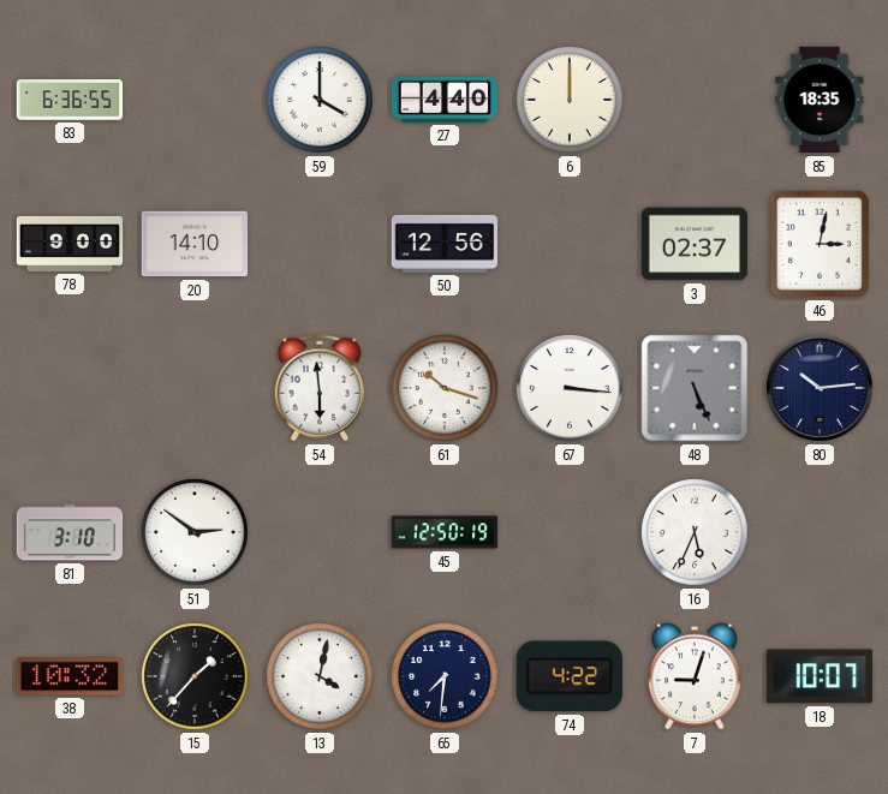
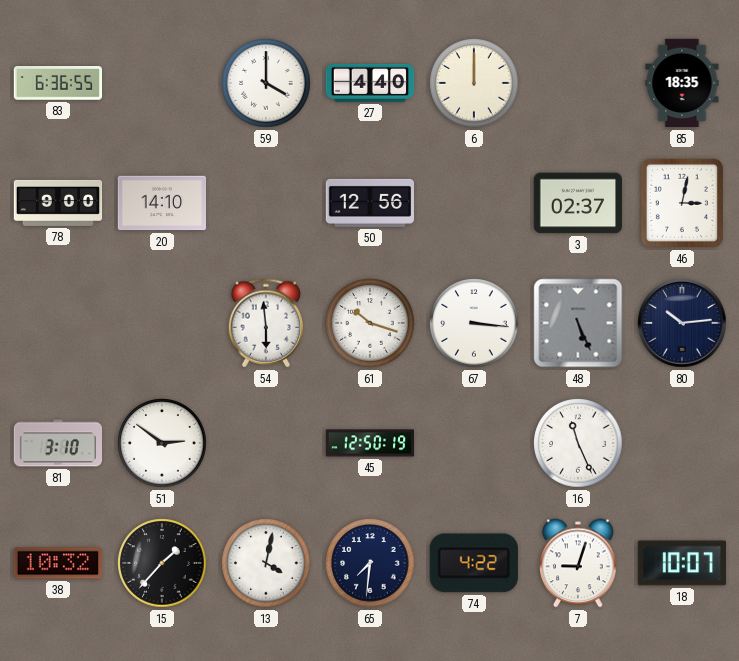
16: 5:34 -> 11:26
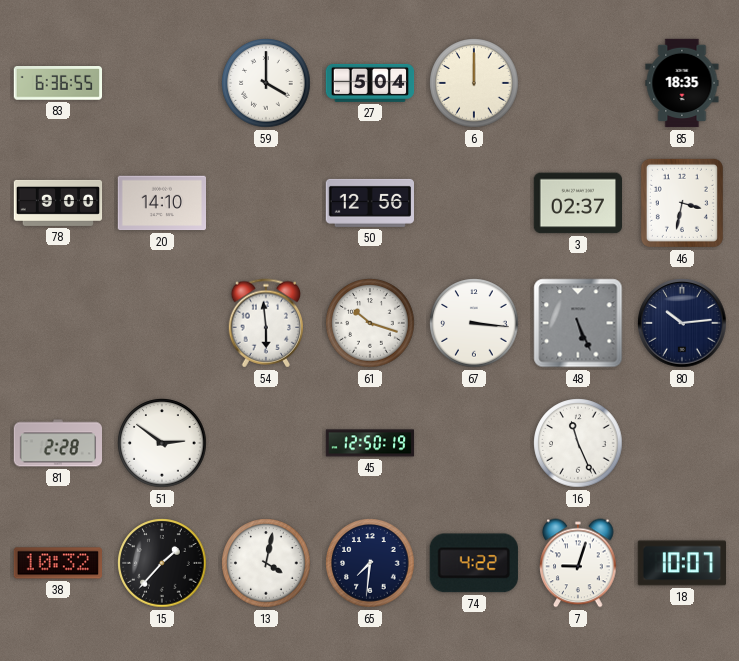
27: 4:40 -> 5:04
46: 3:02 -> 3:32
81: 3:10 -> 2:28
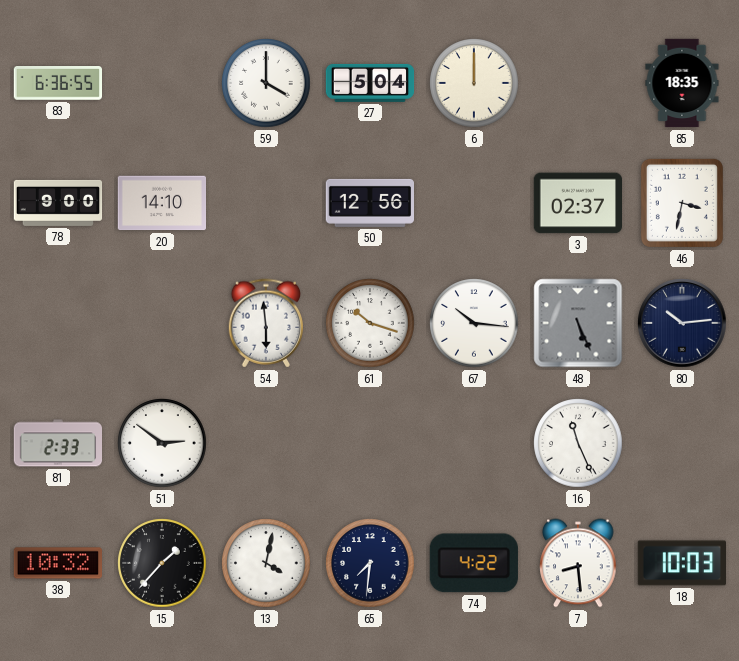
67: 3:16 -> 10:16
81: 2:28 -> 2:33
45: 12:50 -> none
7: 9:03 -> 8:29
18: 10:07 -> 10:03
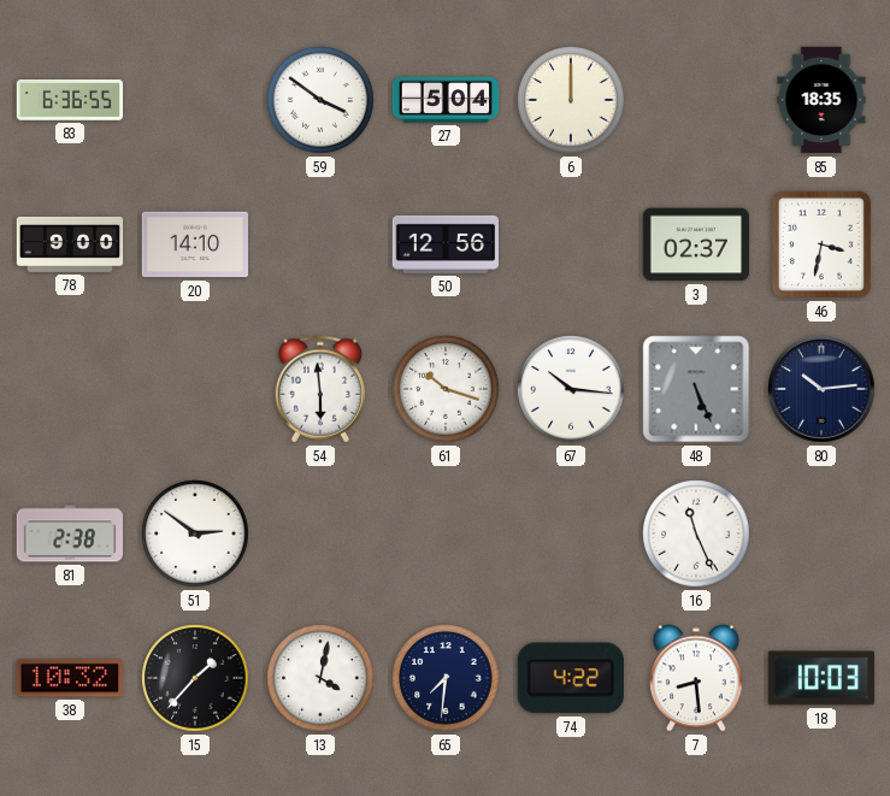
59: 4:00 -> 3:51
81: 2:33 -> 2:38
